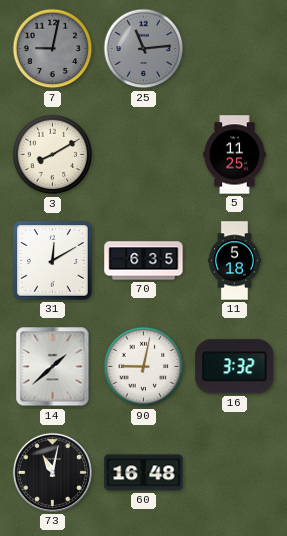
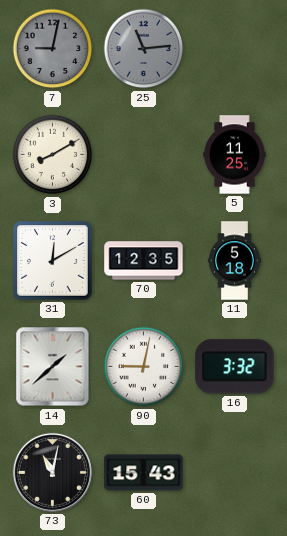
70: 6:35 -> 12:35
60: 16:48 -> 15:43
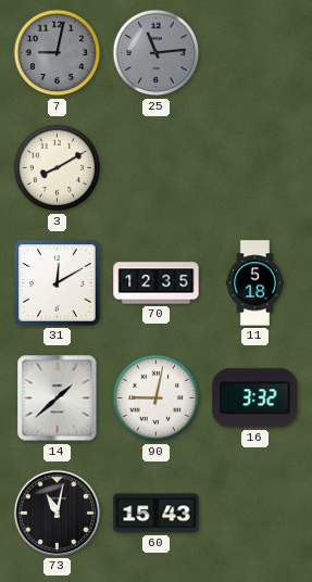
5: 11:25 -> none
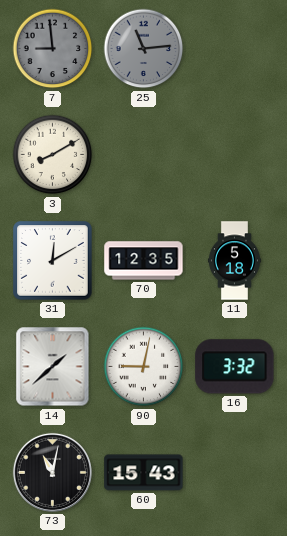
7: 9:02 -> 8:59
